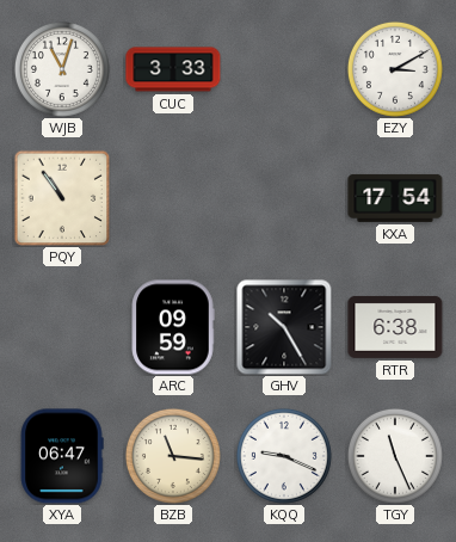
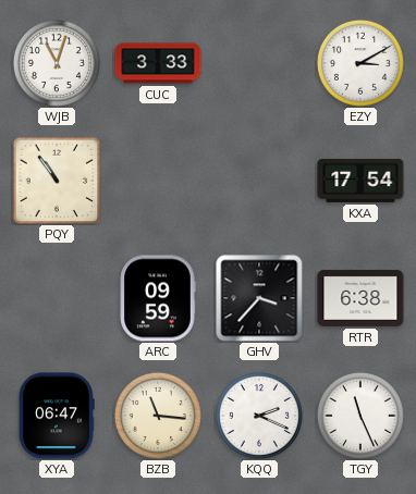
GHV: 10:25 -> 3:37
KQQ: 9:19 -> 2:19
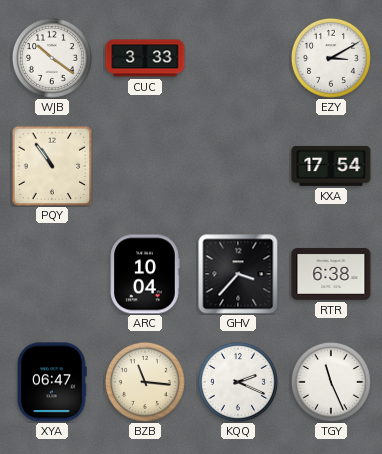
WJB: 11:03 -> 10:21
ARC: 09:59 -> 10:04
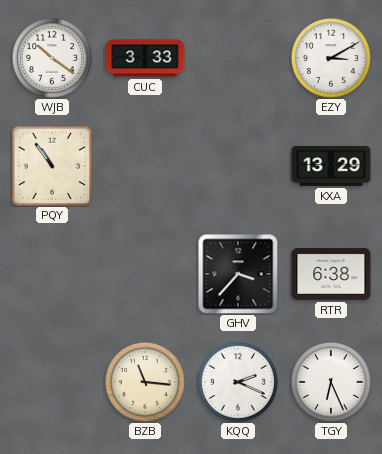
KXA: 17:54 -> 13:29
ARC: 10:04 -> none
XYA: 06:47 -> none
TGY: 11:26 -> 6:26
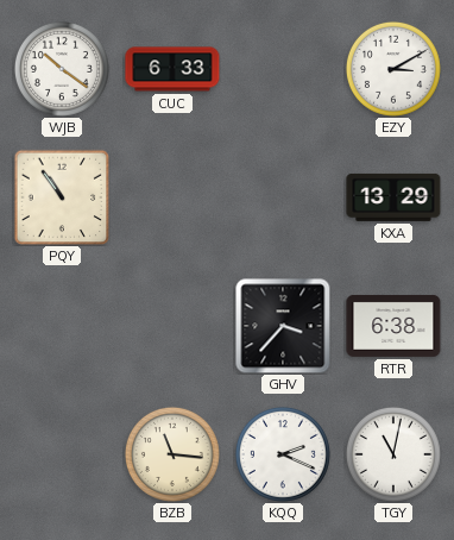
CUC: 3:33 -> 6:33
TGY: 6:26 -> 11:02
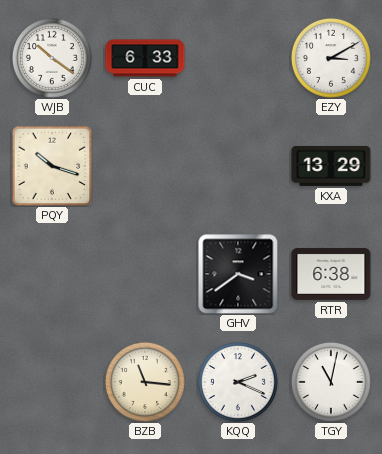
PQY: 10:54 -> 10:18
GHV: 3:37 -> 3:39
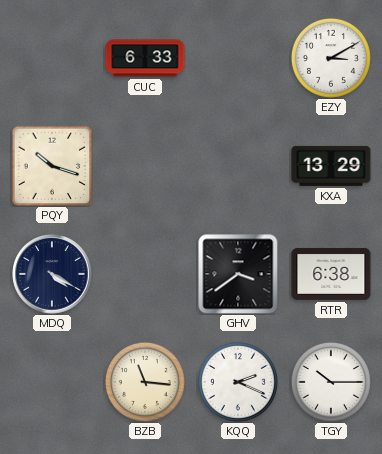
WJB: 10:21 -> none
MDQ: none -> 4:20
TGY: 11:02 -> 10:15
